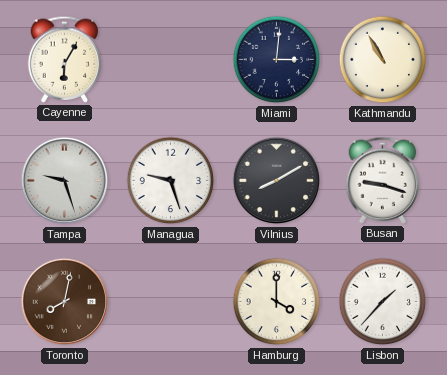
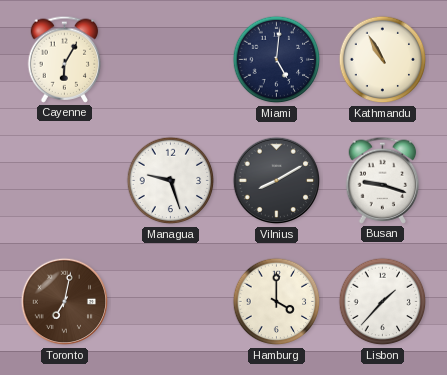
Miami: 3:01 -> 5:01
Tampa: 9:27 -> none
Toronto: 8:02 -> 7:02
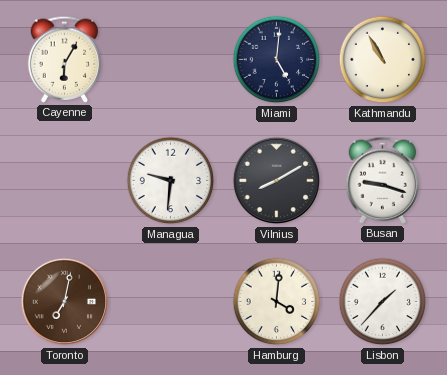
Managua: 9:27 -> 9:31
Hamburg: 4:00 -> 4:01
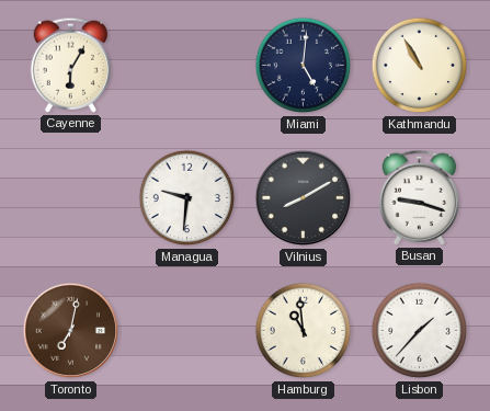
Hamburg: 4:01 -> 10:59
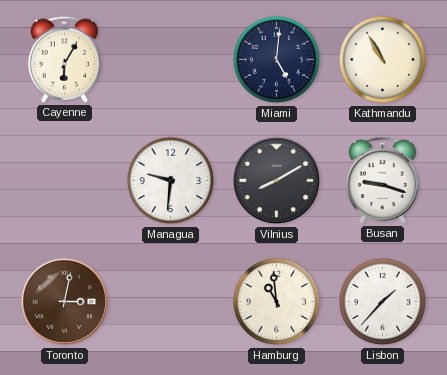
Toronto: 7:02 -> 3:02
